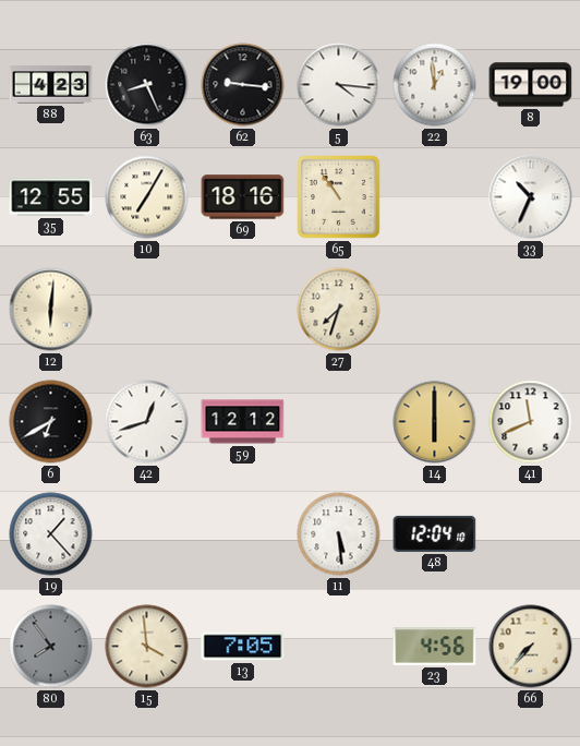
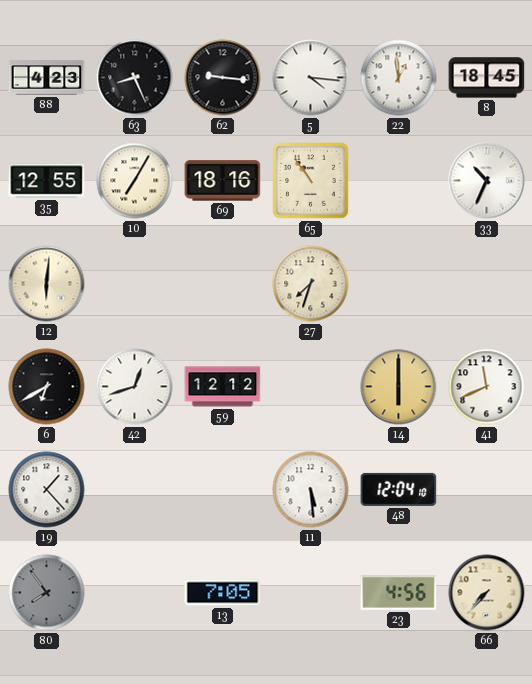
8: 19:00 -> 18:45
15: 3:59 -> none
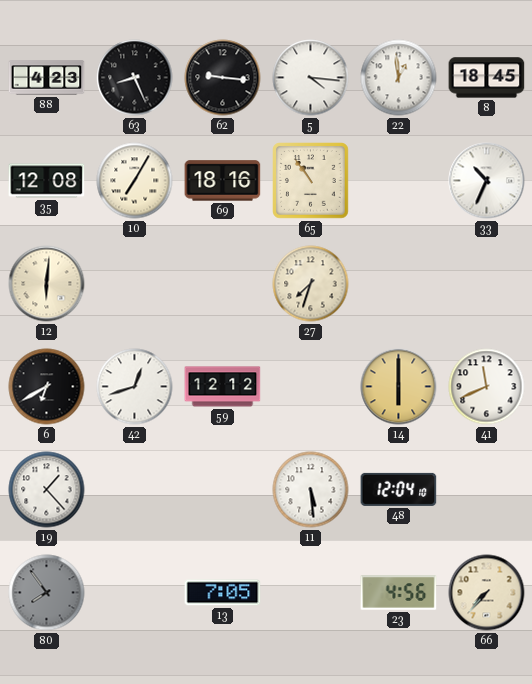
35: 12:55 -> 12:08
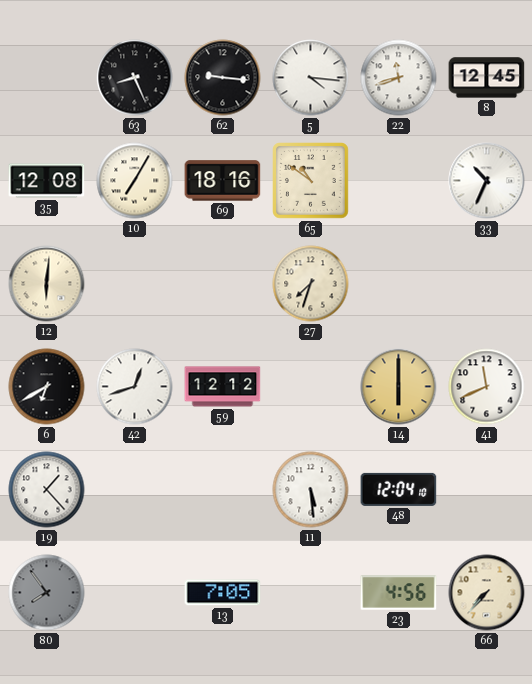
88: 4:23 -> none
22: 12:59 -> 11:42
8: 18:45 -> 12:45
65: 10:54 -> 10:51
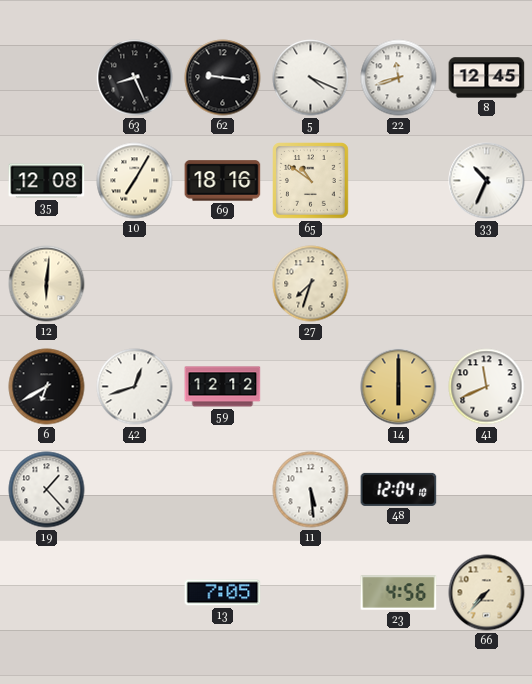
5: 4:16 -> 4:19
80: 7:54 -> none
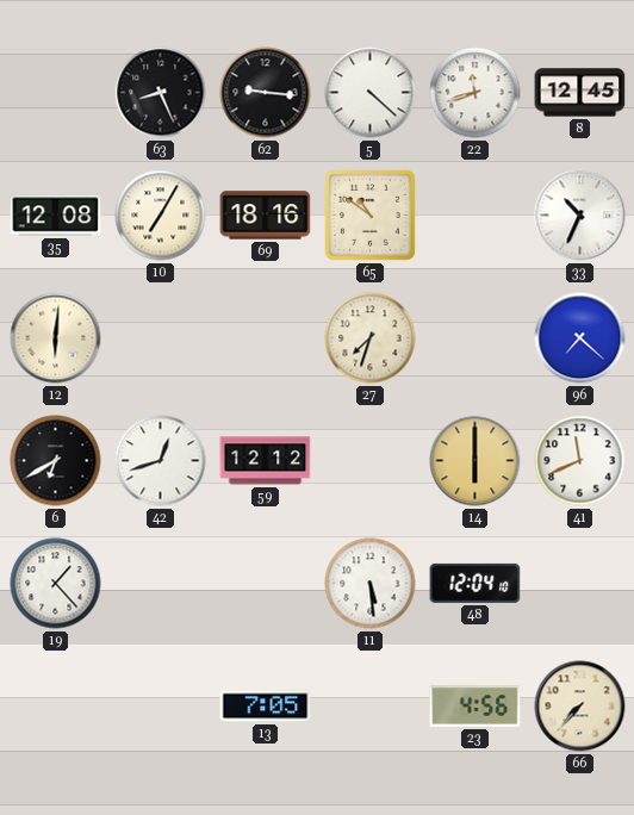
5: 4:19 -> 4:22
96: none -> 7:22
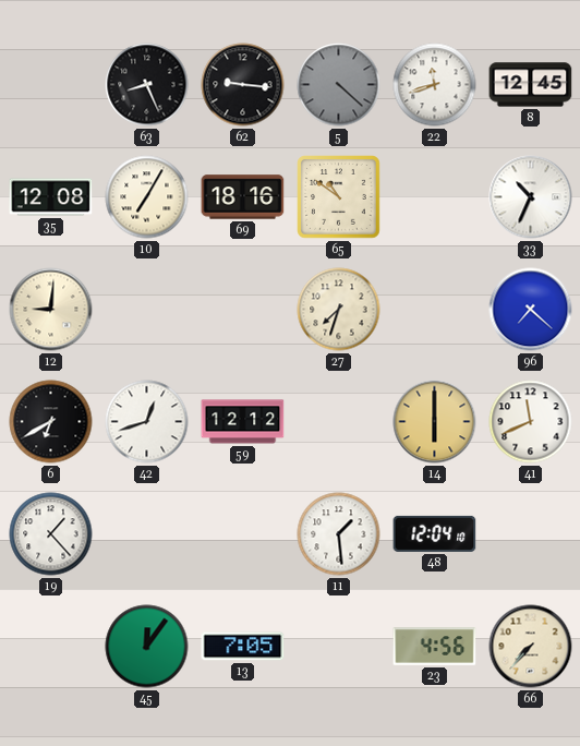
5 dial: white -> grey
12: 6:01 -> 9:01
11: 5:29 -> 1:29
45: none -> 12:06
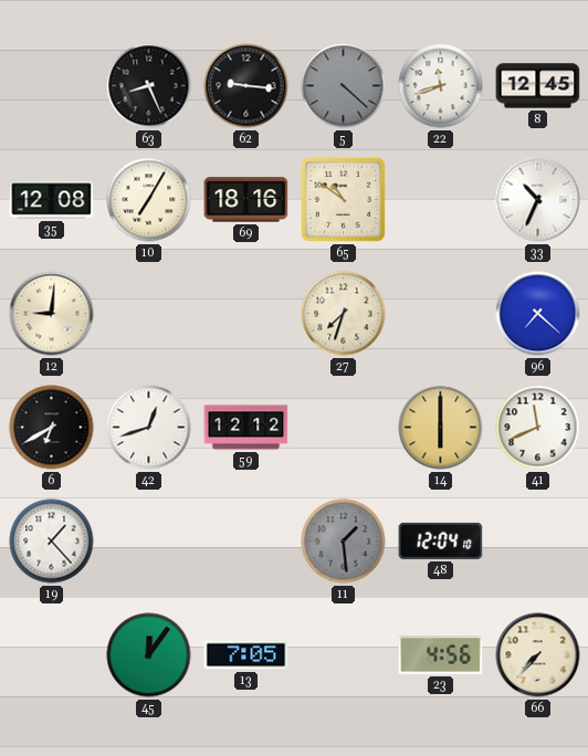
11 dial: white -> grey
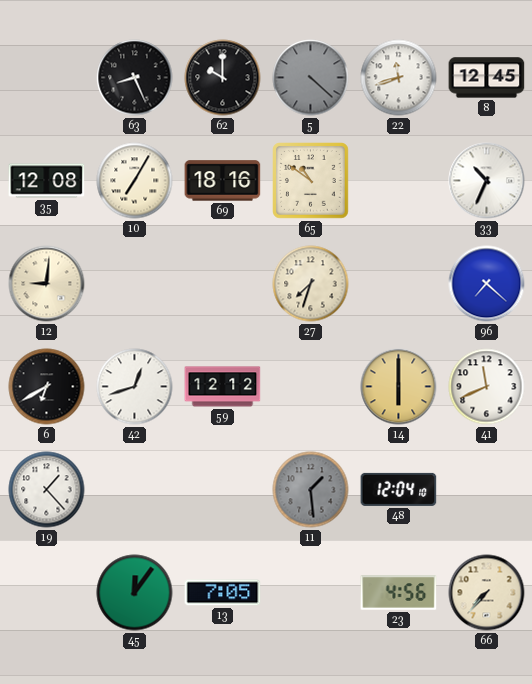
62: 9:16 -> 10:00
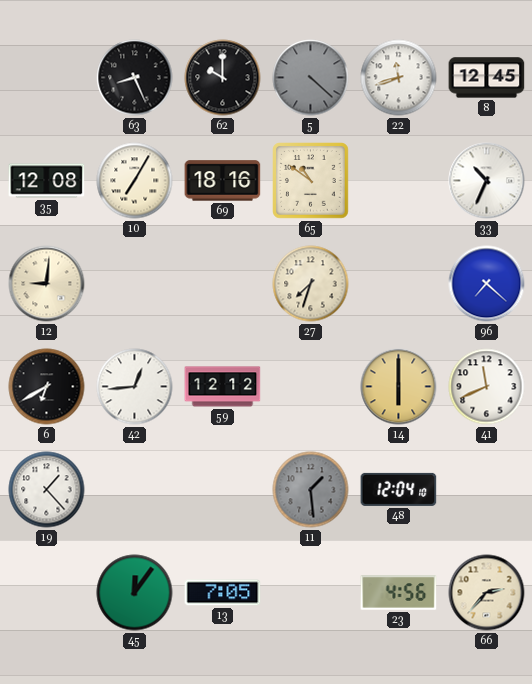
42: 12:42 -> 12:44
66: 7:37 -> 2:37
